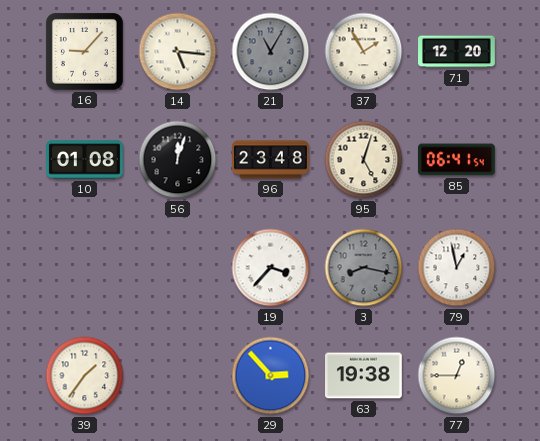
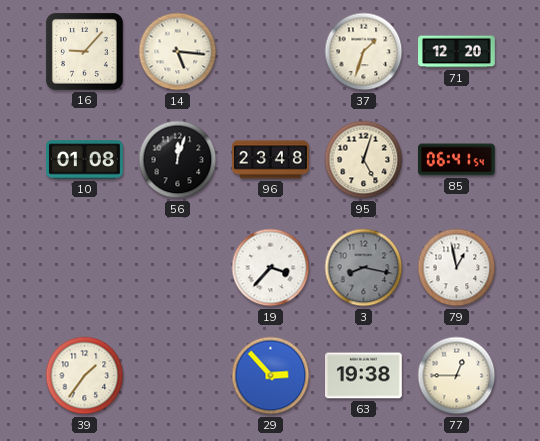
21: 11:05 -> none
37: 1:55 -> 1:33
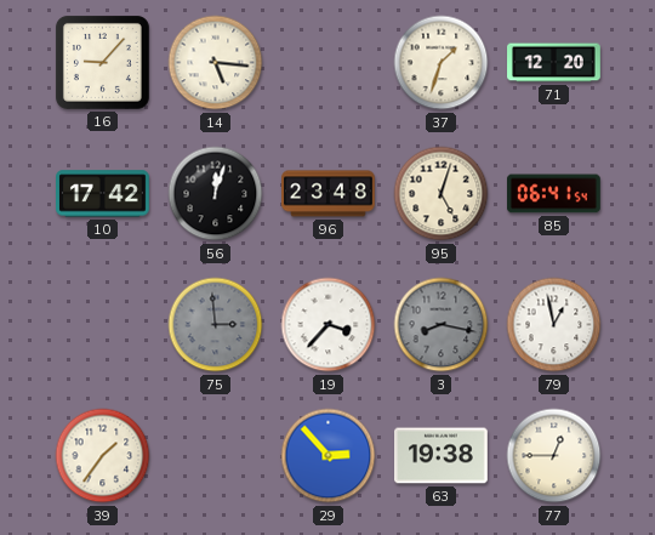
10: 01:08 -> 17:42
75: none -> 2:59
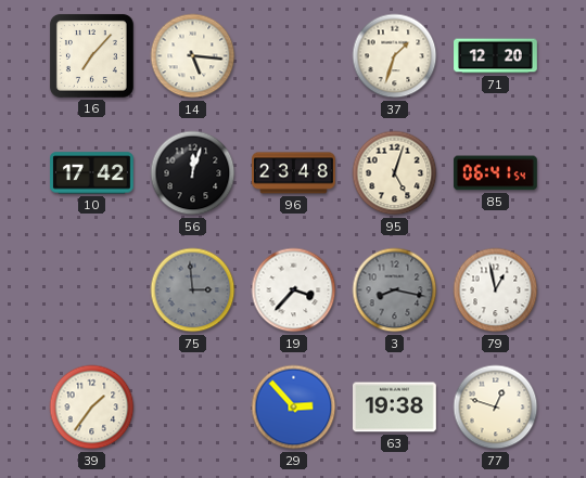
16: 9:07 -> 7:07
77: 12:45 -> 12:48
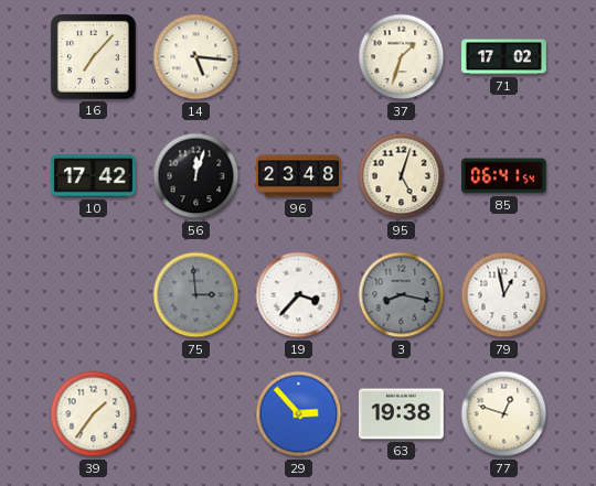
71: 12:20 -> 17:02
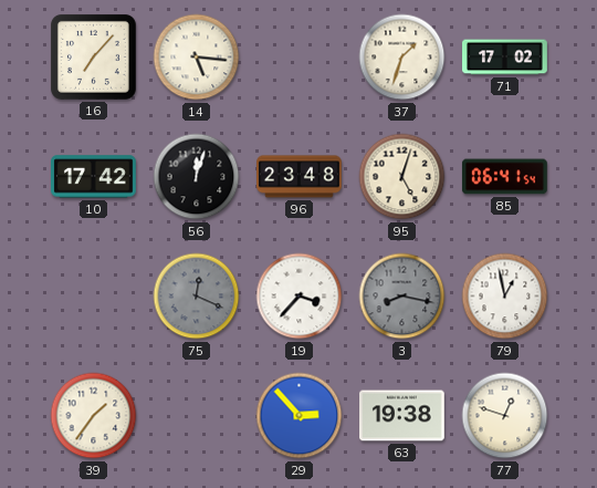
75: 2:59 -> 12:19
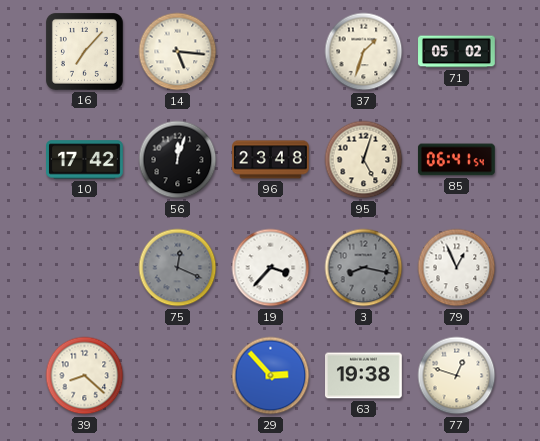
71: 17:02 -> 05:02
79: 12:58 -> 12:56
39: 1:36 -> 8:22
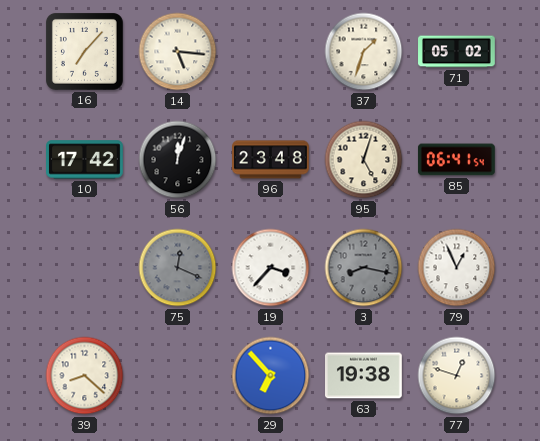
29: 2:53 -> 6:53
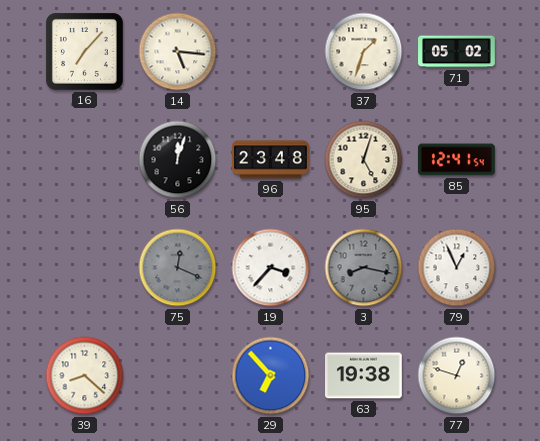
10: 17:42 -> none
85: 06:41 -> 12:41
